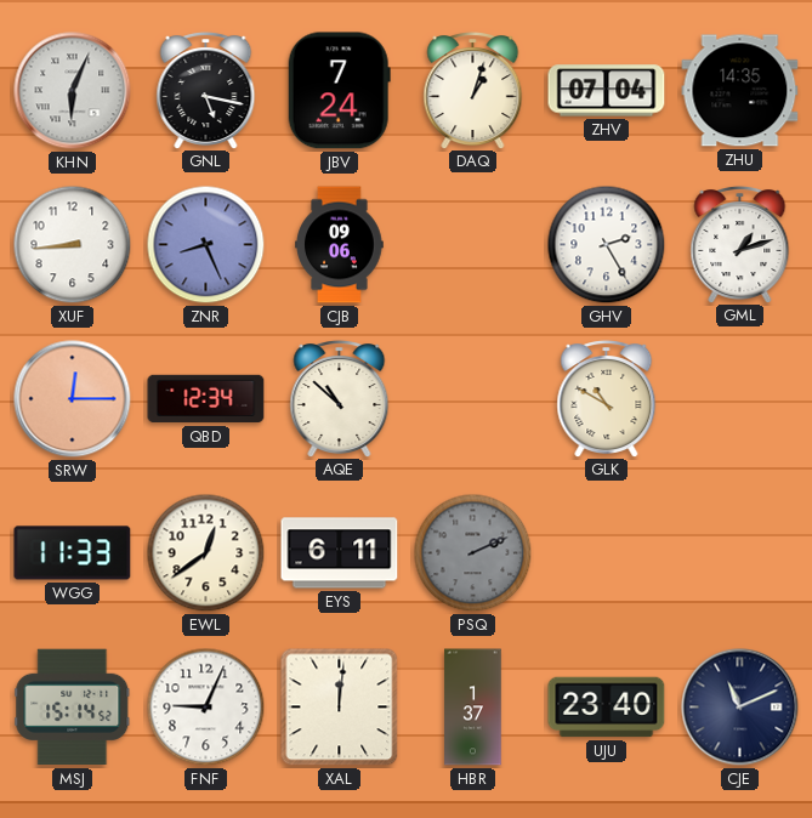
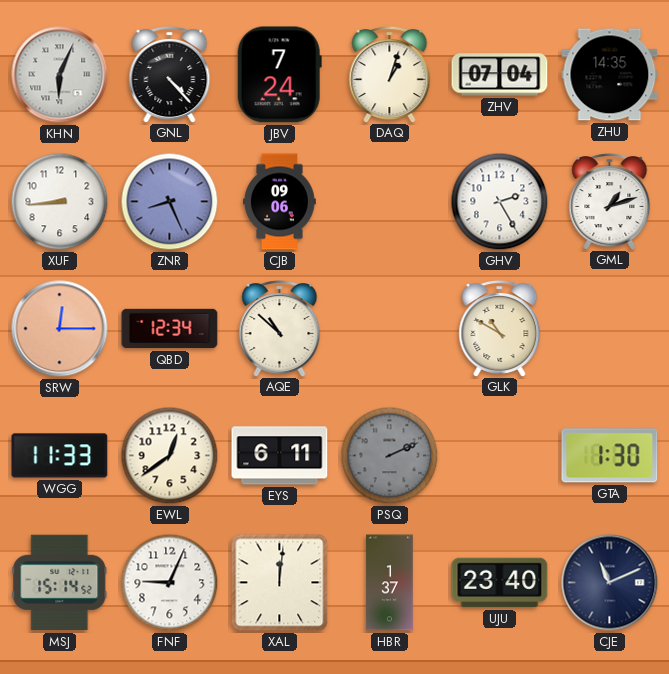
GNL: 5:17 -> 4:23
GTA: none -> 1:30
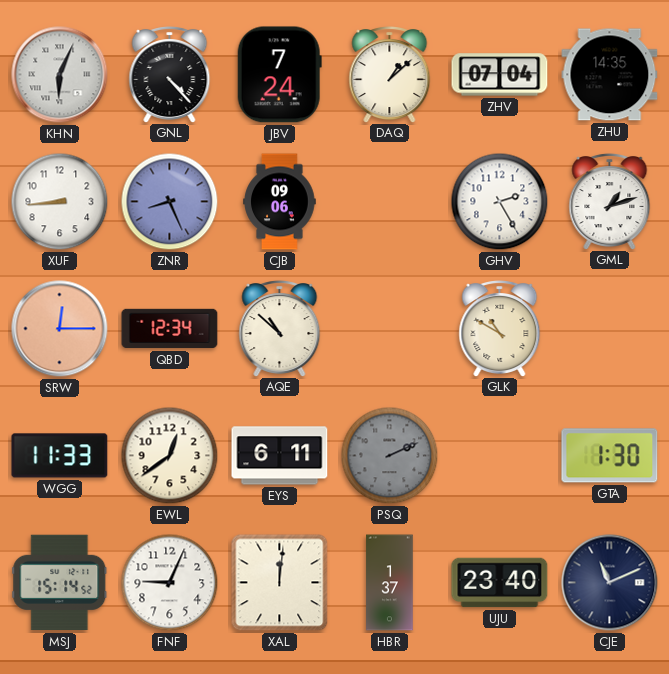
DAQ: 1:03 -> 1:08
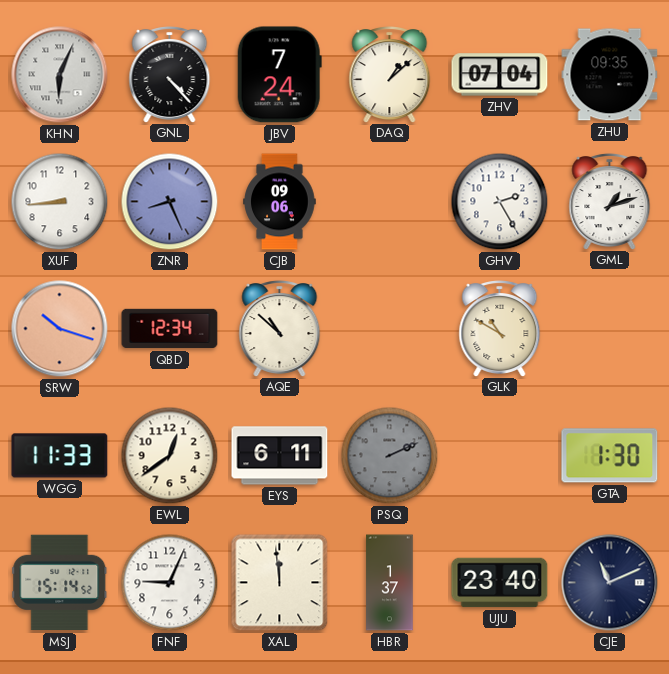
ZHU: 14:35 -> 09:35
SRW: 12:15 -> 10:18
XAL: 12:01 -> 11:59
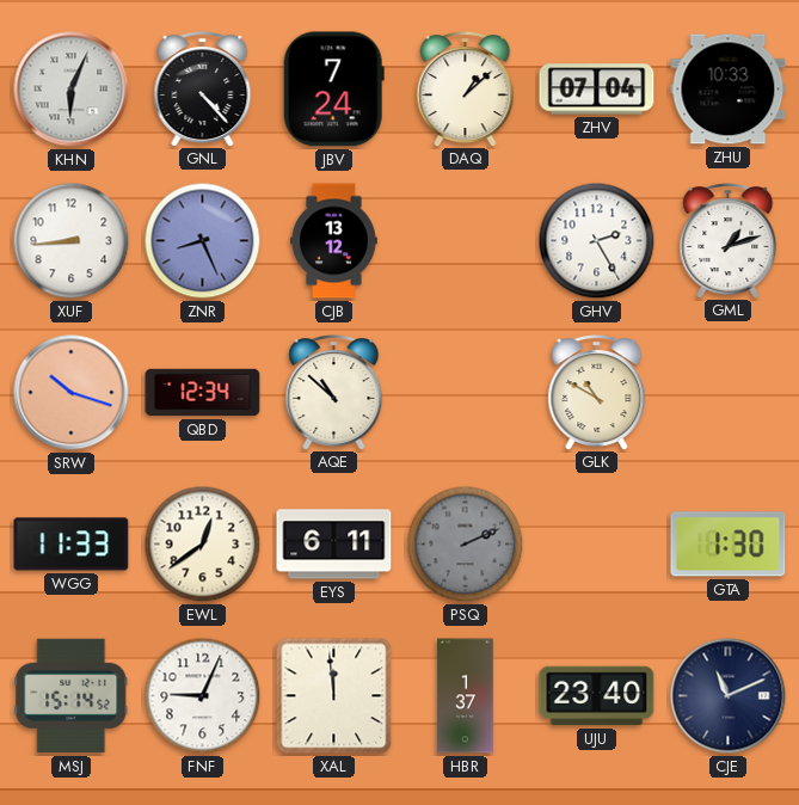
ZHU: 09:35 -> 10:33
CJB: 09:06 -> 13:12
